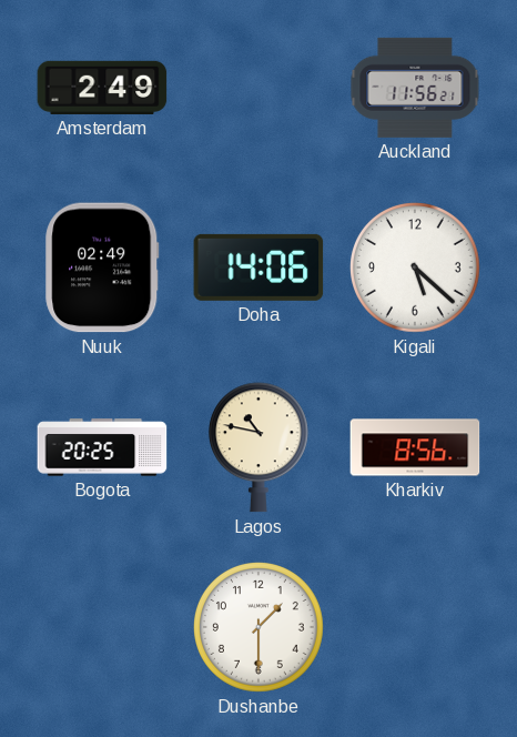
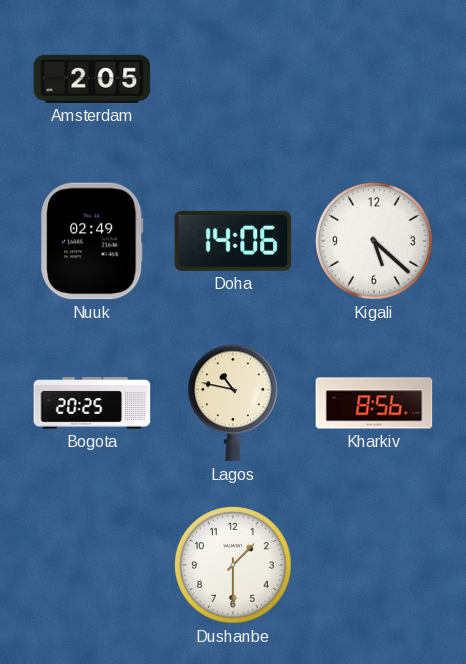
Amsterdam: 2:49 -> 2:05
Auckland: 11:56 -> none
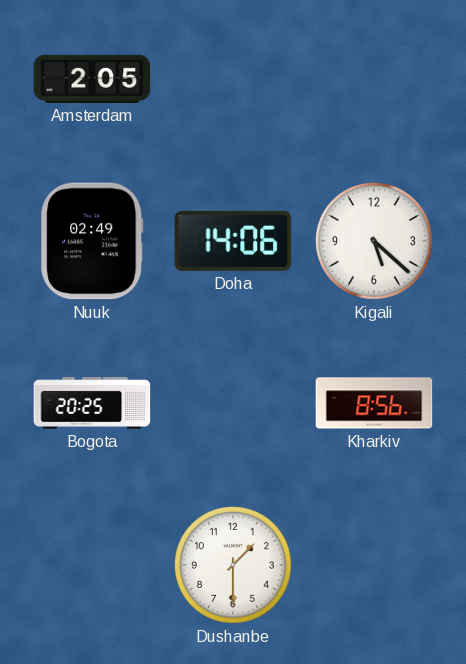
Lagos: 10:47 -> none
